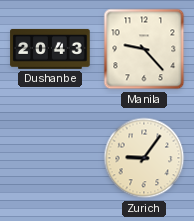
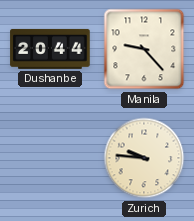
Dushanbe: 20:43 -> 20:44
Zurich: 9:06 -> 9:46
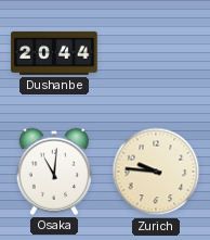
Manila: 9:23 -> none
Osaka: none -> 11:01
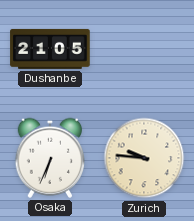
Dushanbe: 20:44 -> 21:05
Osaka: 11:01 -> 6:34
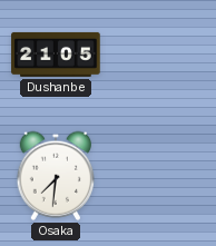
Osaka: 6:34 -> 7:31
Zurich: 9:46 -> none
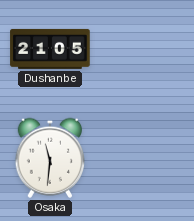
Osaka: 7:31 -> 11:31
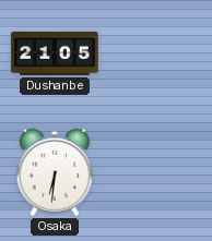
Osaka: 11:31 -> 6:31
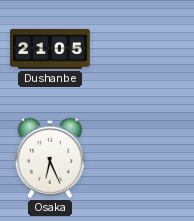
Osaka: 6:31 -> 6:26
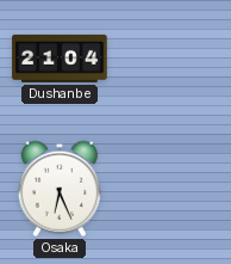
Dushanbe: 21:05 -> 21:04
